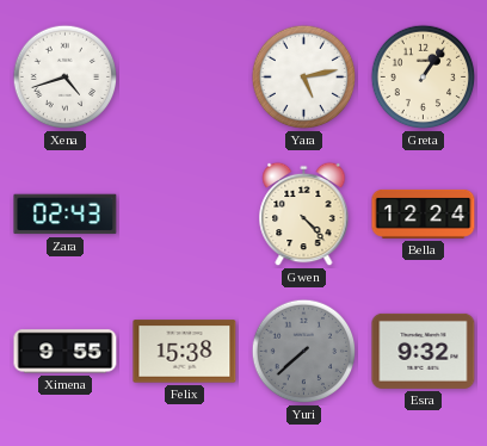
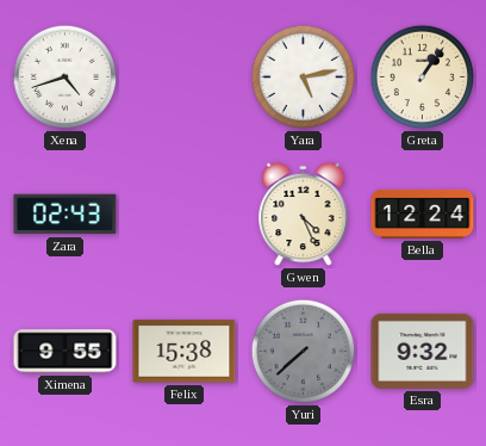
Gwen: 4:23 -> 4:26
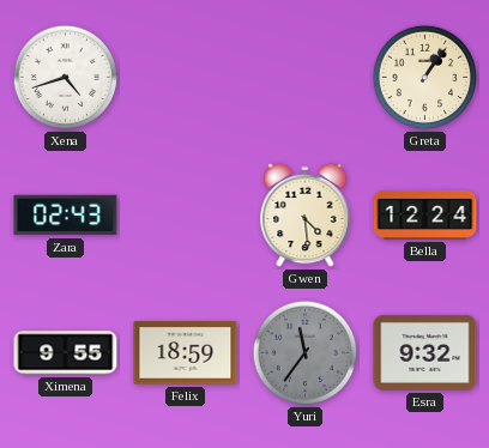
Yara: 5:13 -> none
Gwen: 4:26 -> 4:29
Felix: 15:38 -> 18:59
Yuri: 7:38 -> 11:36
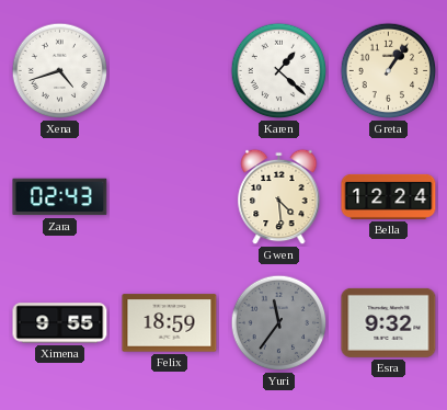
Karen: none -> 1:22
